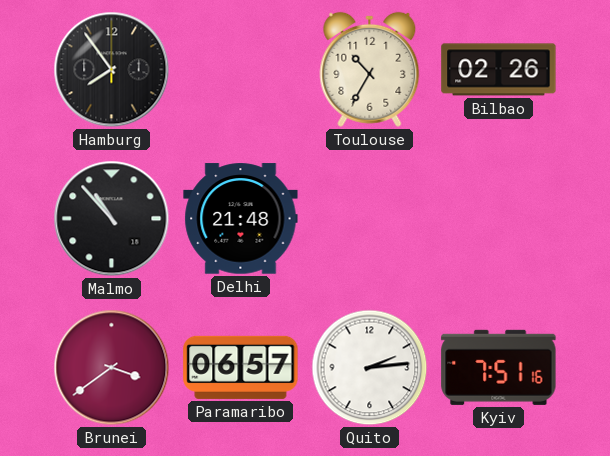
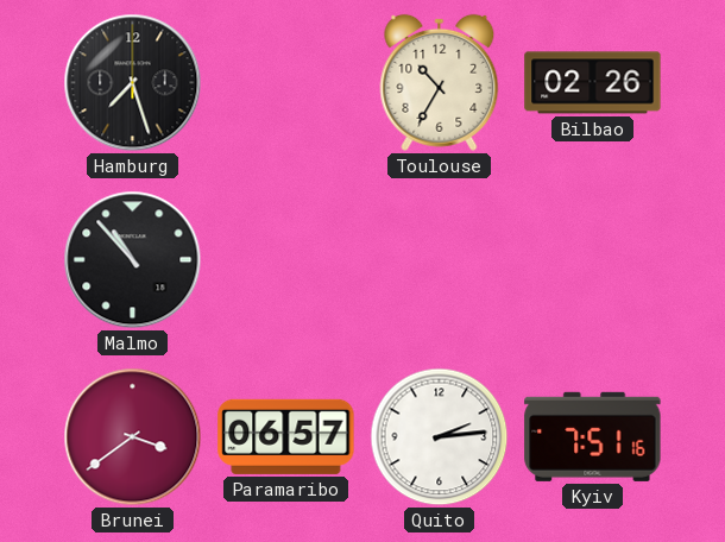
Hamburg: 7:54 -> 7:27
Delhi: 21:48 -> none
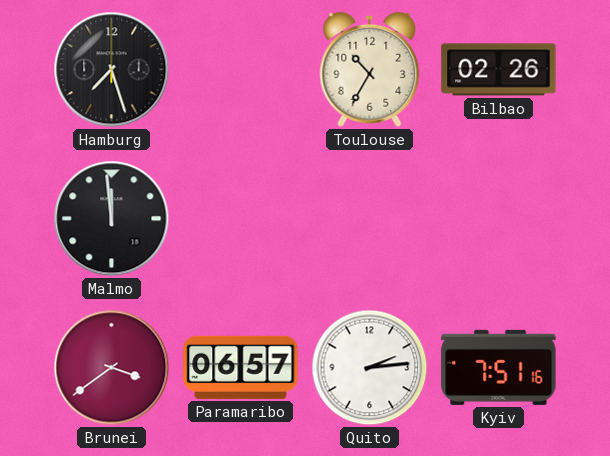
Malmo: 10:53 -> 11:59
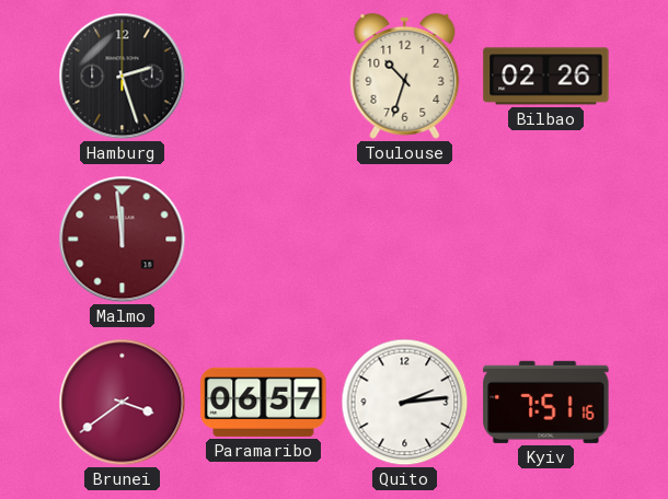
Hamburg: 7:27 -> 2:27
Toulouse: 10:35 -> 10:33
Malmo dial: black -> burgundy
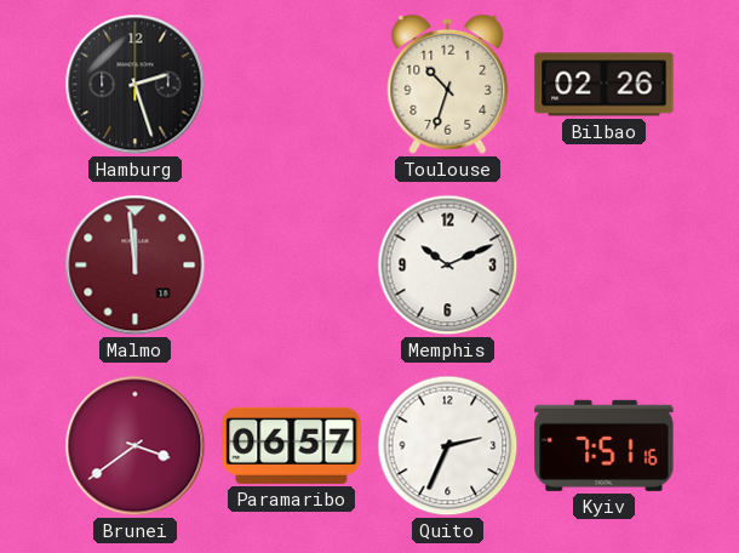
Memphis: none -> 10:11
Quito: 2:14 -> 2:34
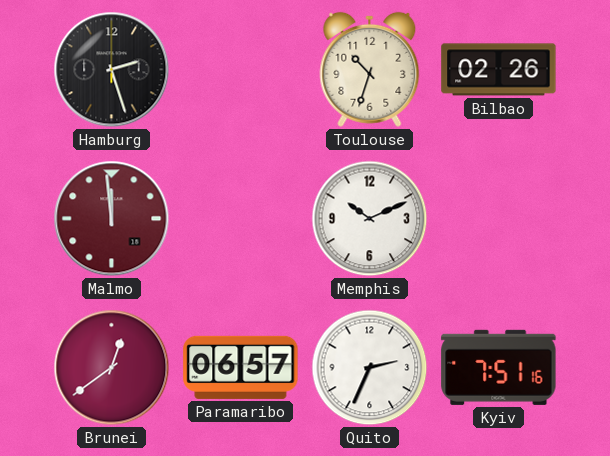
Brunei: 3:39 -> 12:39
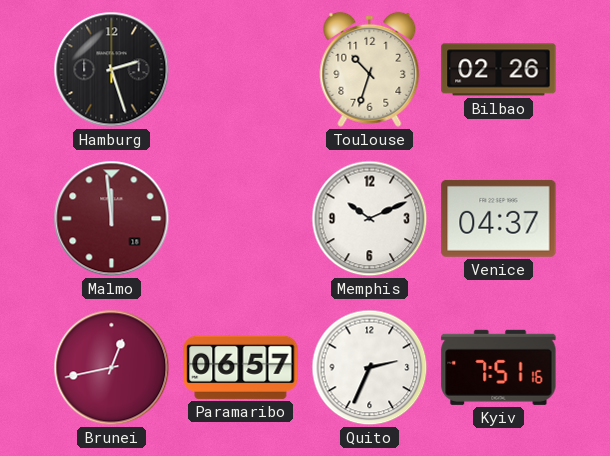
Venice: none -> 04:37
Brunei: 12:39 -> 12:43
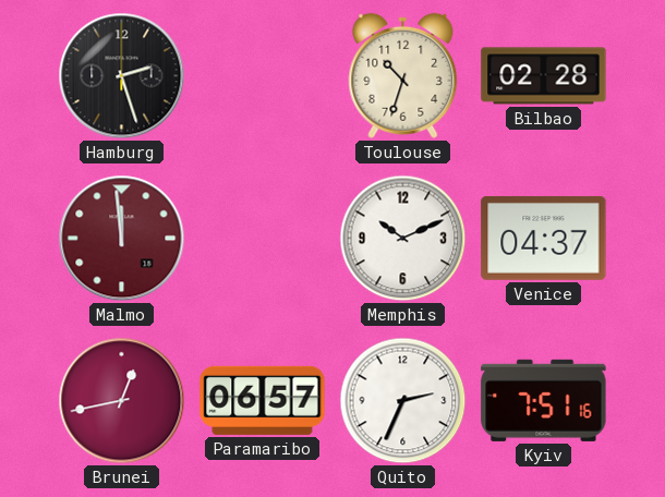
Bilbao: 02:26 -> 02:28
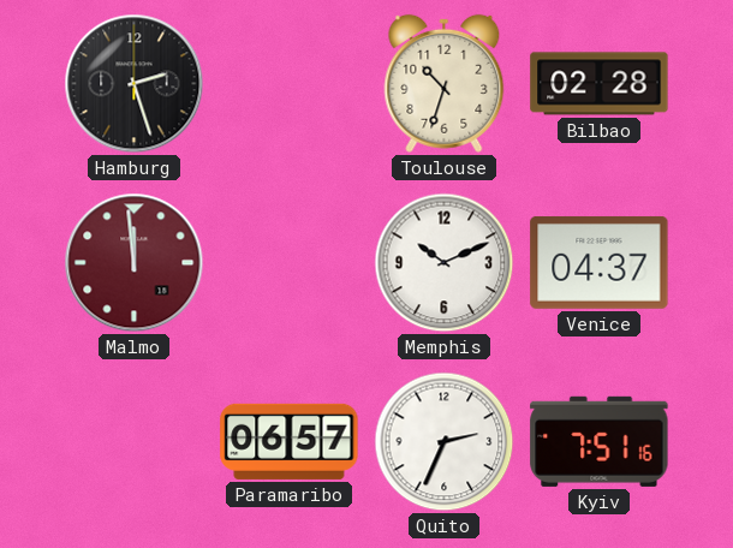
Brunei: 12:43 -> none
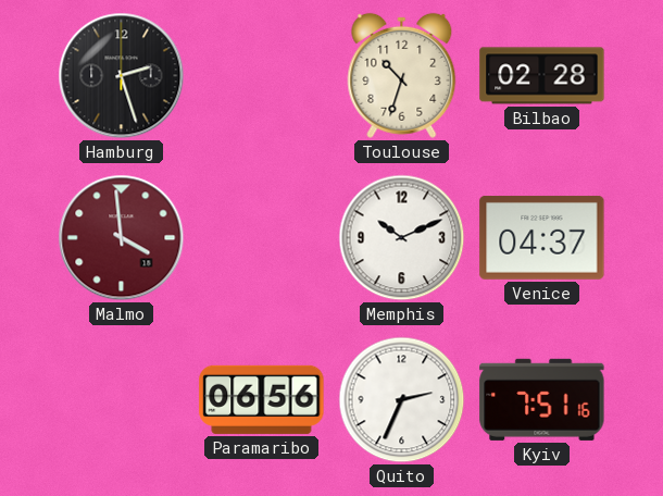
Malmo: 11:59 -> 3:59
Paramaribo: 06:57 -> 06:56
